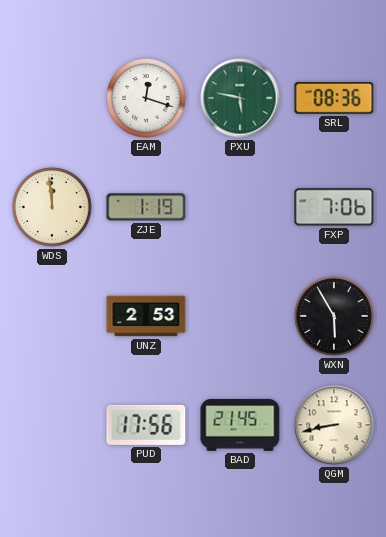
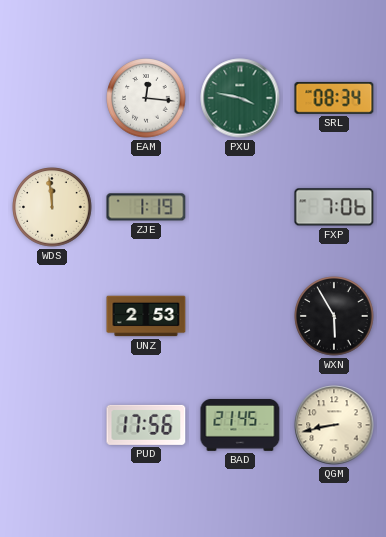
EAM: 12:18 -> 12:16
PXU: 5:47 -> 3:47
SRL: 08:36 -> 08:34
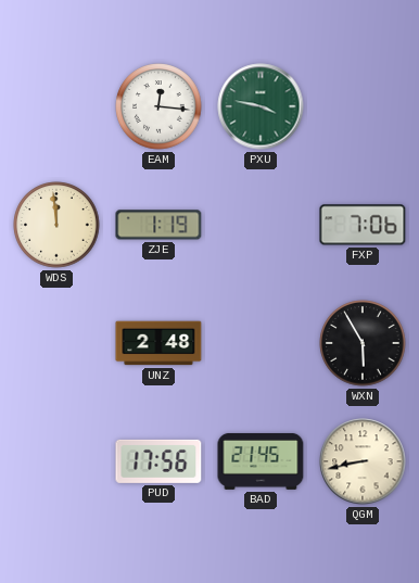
SRL: 08:34 -> none
UNZ: 2:53 -> 2:48
